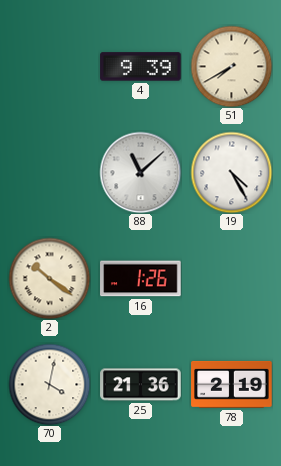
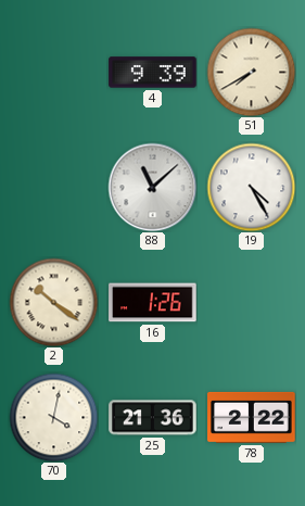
78: 2:19 -> 2:22
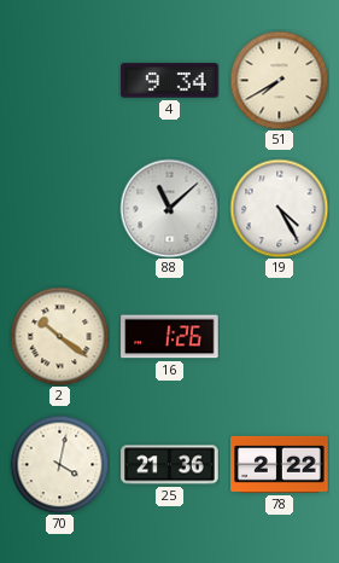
4: 9:39 -> 9:34
